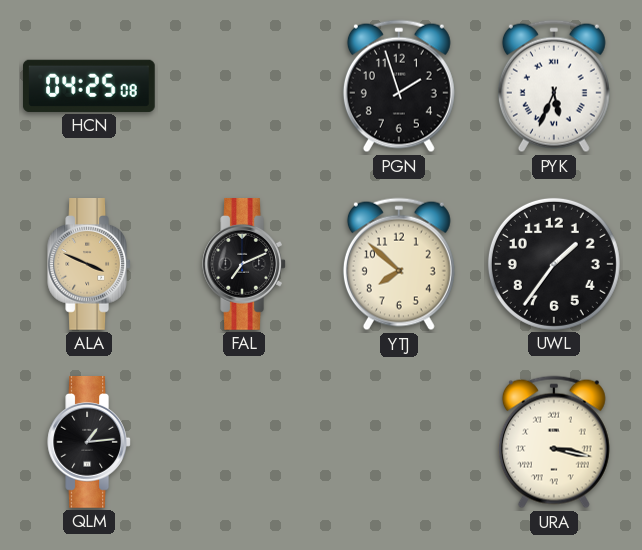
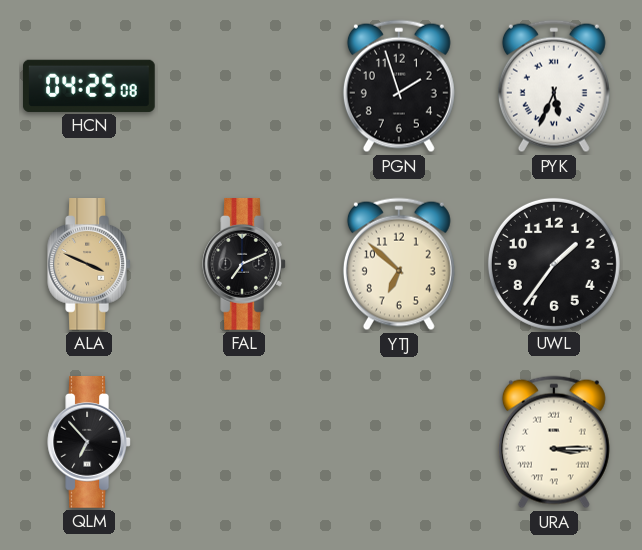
YTJ: 7:52 -> 6:52
QLM: 1:14 -> 6:53
URA: 3:17 -> 3:15
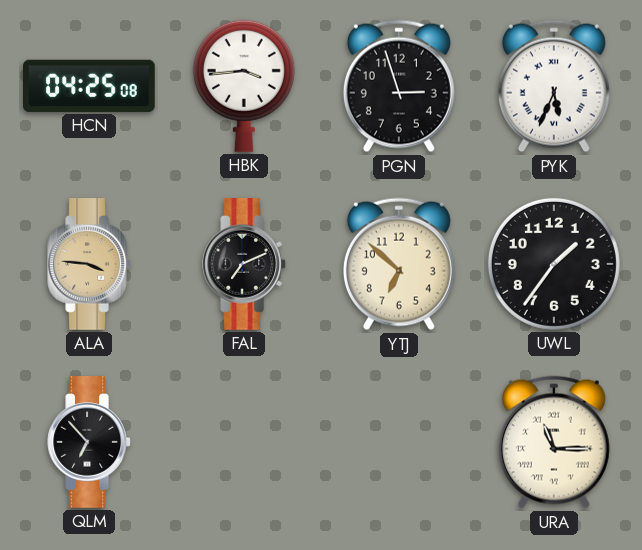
HBK: none -> 3:44
PGN: 1:57 -> 2:57
ALA: 3:49 -> 3:46
URA: 3:15 -> 11:15
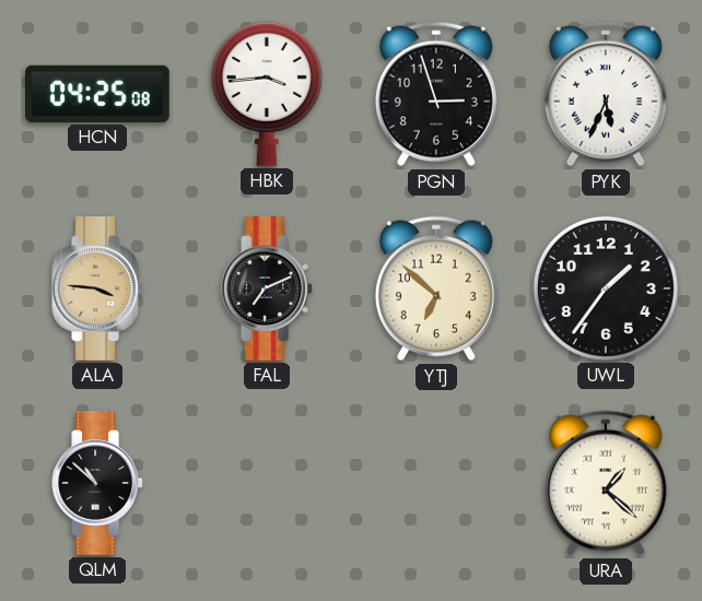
QLM: 6:53 -> 10:52
URA: 11:15 -> 1:22
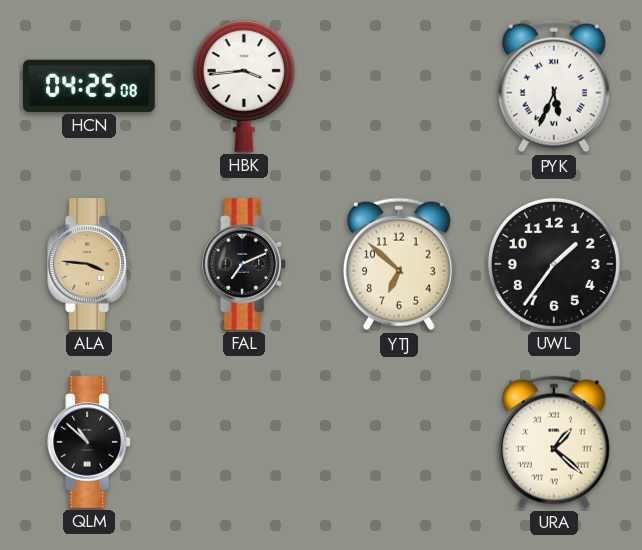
PGN: 2:57 -> none
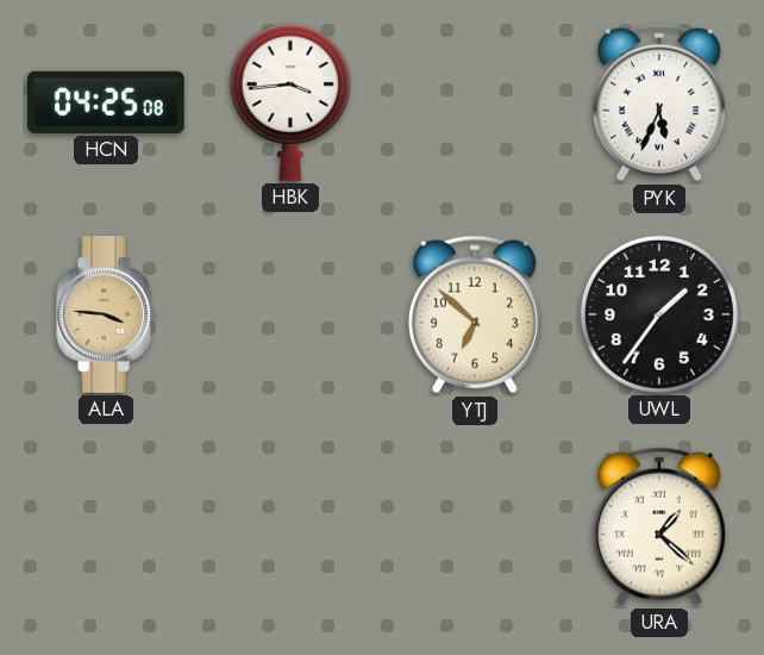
FAL: 7:11 -> none
QLM: 10:52 -> none
